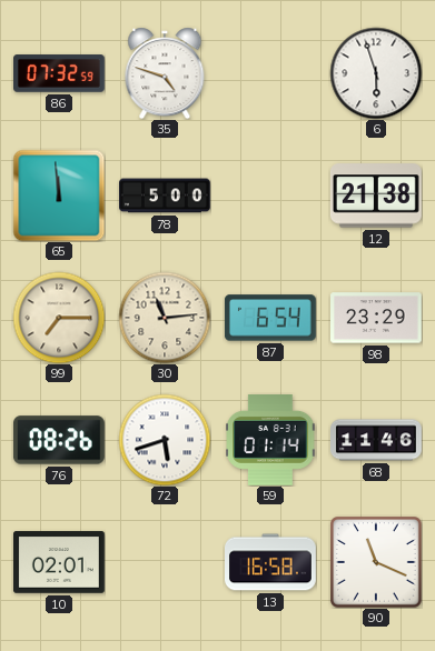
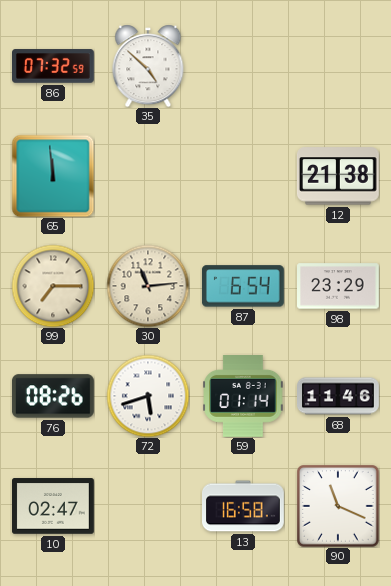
35: 4:48 -> 4:52
6: 5:57 -> none
78: 5:00 -> none
10: 02:01 -> 02:47
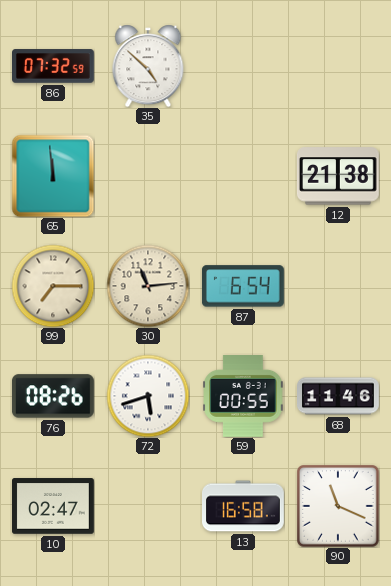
98: 23:29 -> none
59: 01:14 -> 00:55
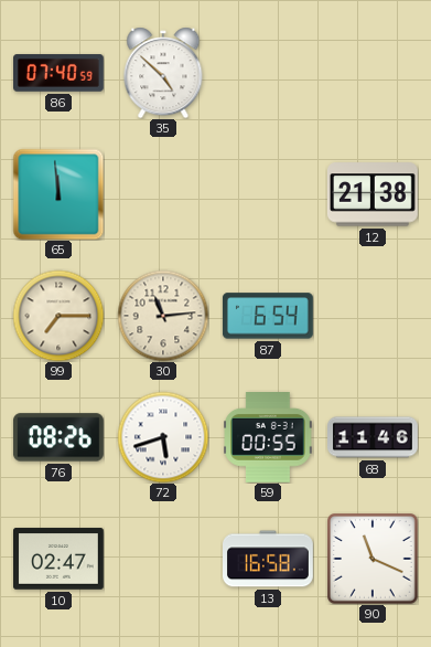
86: 07:32 -> 07:40
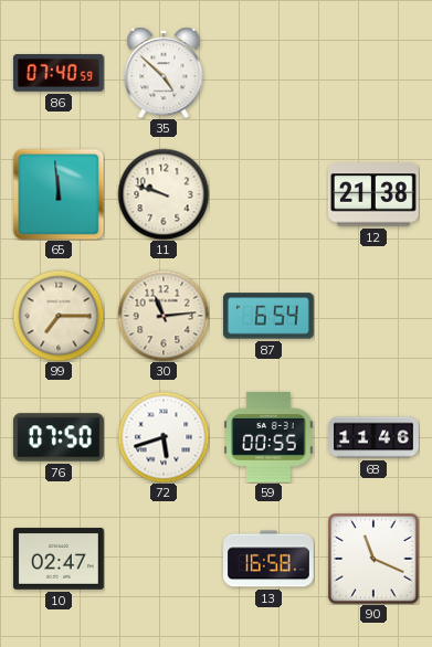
11: none -> 9:48
76: 08:26 -> 07:50
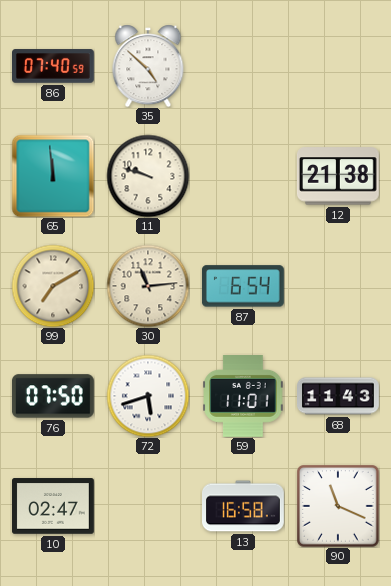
99: 7:15 -> 7:10
59: 00:55 -> 11:01
68: 11:46 -> 11:43
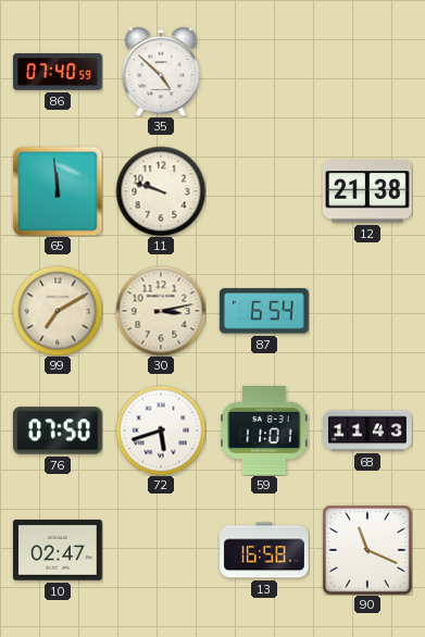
30: 11:14 -> 3:13
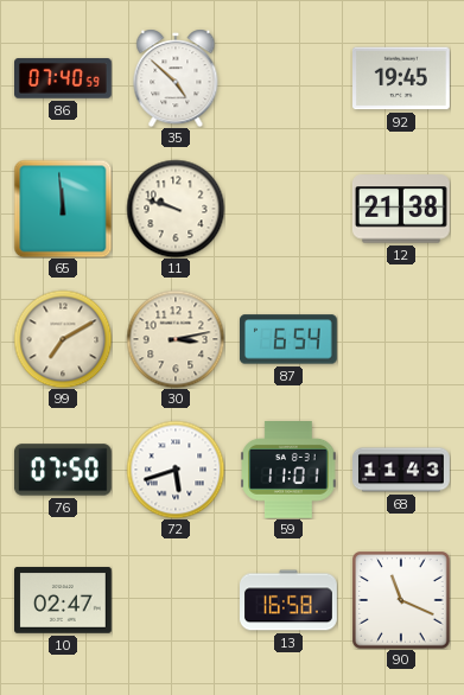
92: none -> 19:45
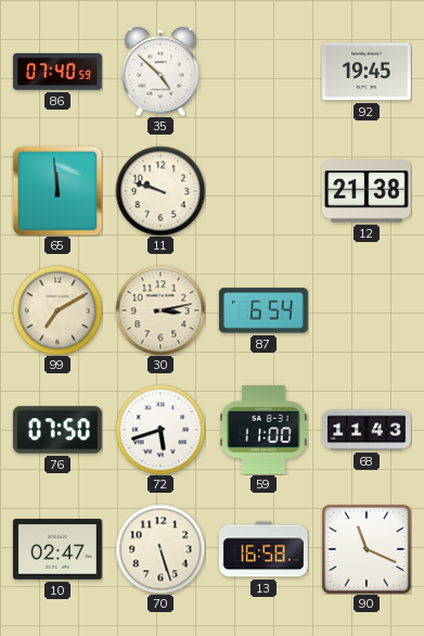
59: 11:01 -> 11:00
70: none -> 5:27
